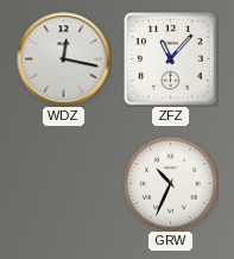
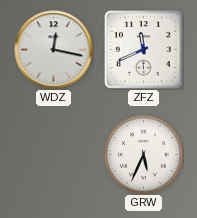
ZFZ: 11:07 -> 11:41
GRW: 10:34 -> 5:34
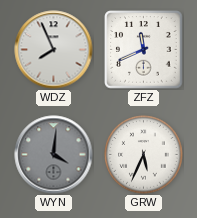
WDZ: 12:17 -> 7:56
WYN: none -> 4:01
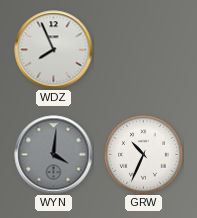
ZFZ: 11:41 -> none
GRW: 5:34 -> 10:34
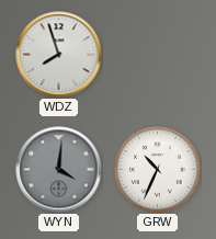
WDZ: 7:56 -> 7:57
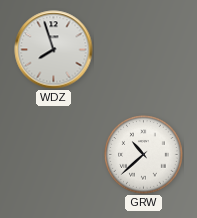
WYN: 4:01 -> none
GRW: 10:34 -> 10:38
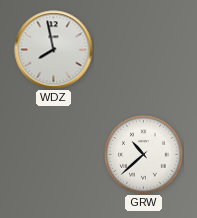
WDZ: 7:57 -> 7:58
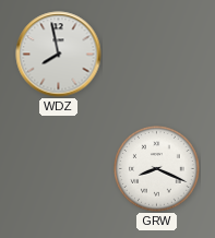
GRW: 10:38 -> 8:19
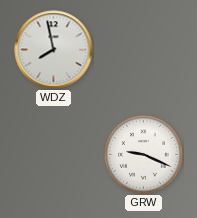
GRW: 8:19 -> 9:19
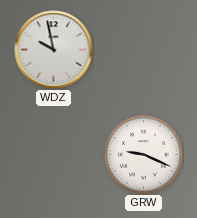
WDZ: 7:58 -> 9:58
